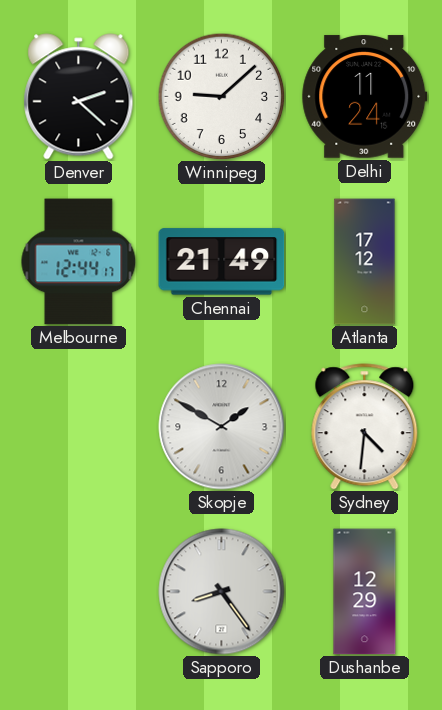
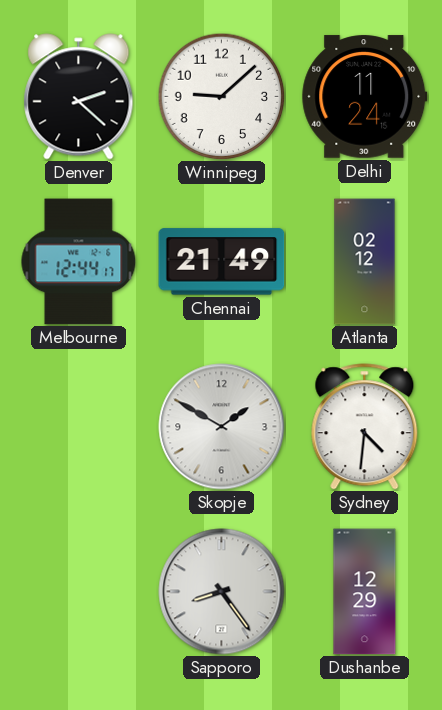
Atlanta: 17:12 -> 02:12
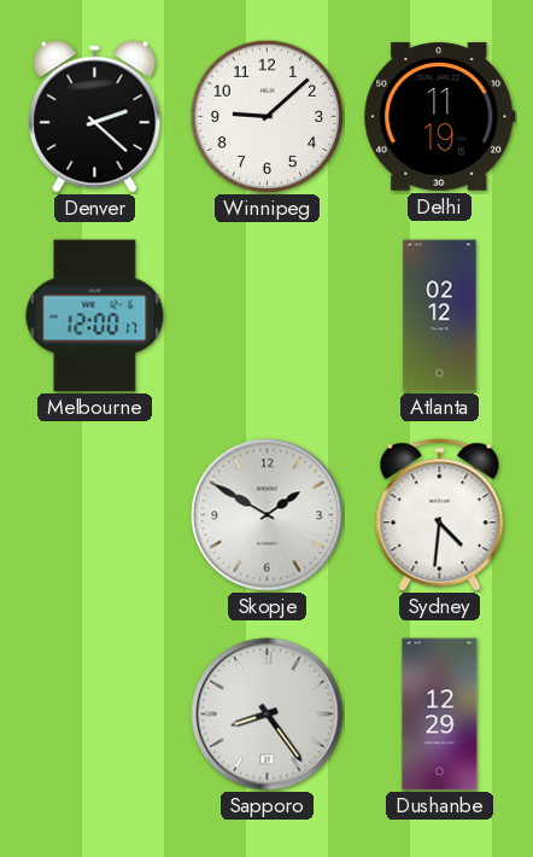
Delhi: 11:24 -> 11:19
Melbourne: 12:44 -> 12:00
Chennai: 21:49 -> none
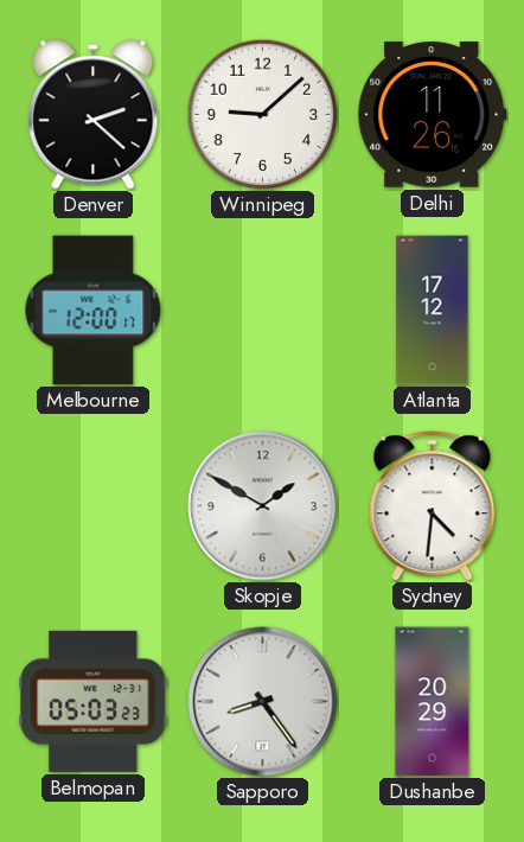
Delhi: 11:19 -> 11:26
Atlanta: 02:12 -> 17:12
Belmopan: none -> 05:03
Dushanbe: 12:29 -> 20:29
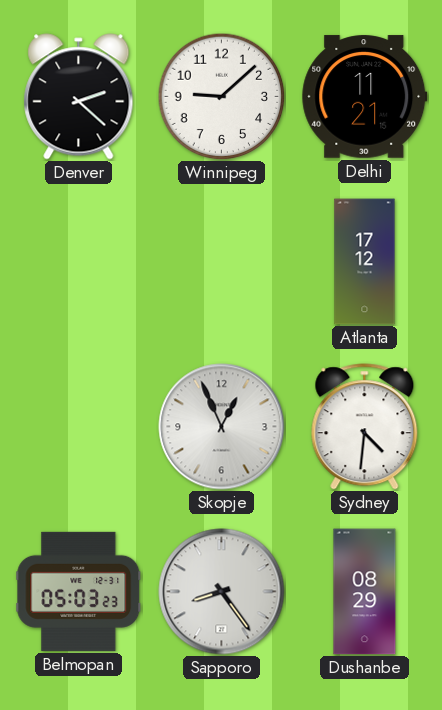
Delhi: 11:26 -> 11:21
Melbourne: 12:00 -> none
Skopje: 1:50 -> 12:56
Dushanbe: 20:29 -> 08:29
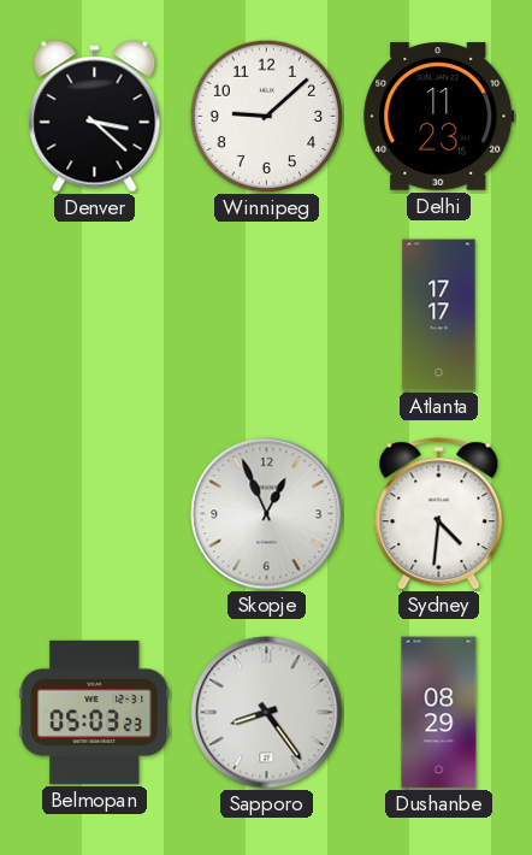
Denver: 2:22 -> 3:22
Delhi: 11:21 -> 11:23
Atlanta: 17:12 -> 17:17
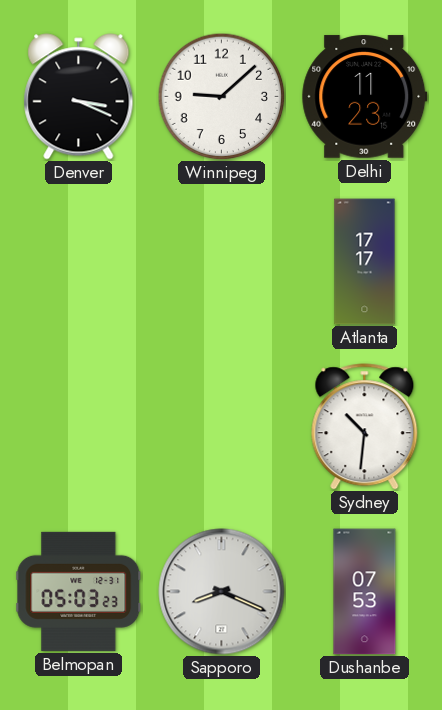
Denver: 3:22 -> 3:19
Skopje: 12:56 -> none
Sydney: 4:31 -> 10:31
Sapporo: 8:24 -> 8:19
Dushanbe: 08:29 -> 07:53
